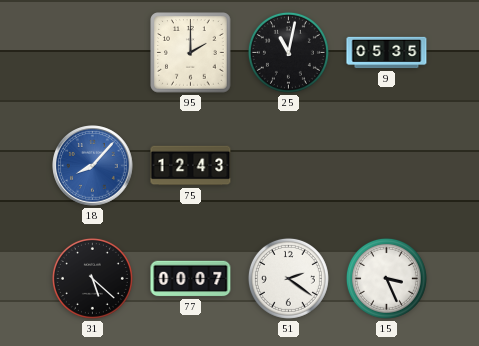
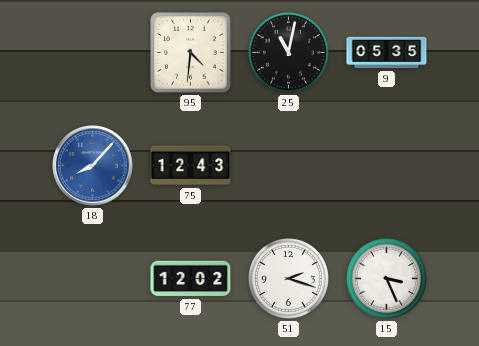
95: 2:00 -> 4:31
31: 5:22 -> none
77: 00:07 -> 12:02
51: 2:21 -> 2:18
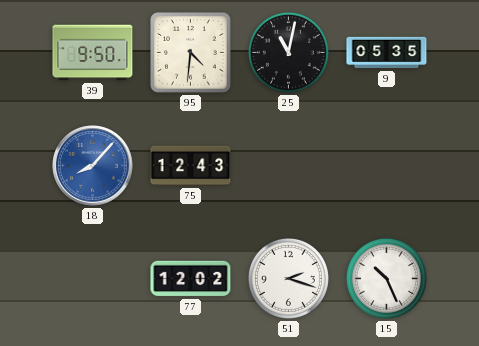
39: none -> 9:50
15: 3:26 -> 10:26
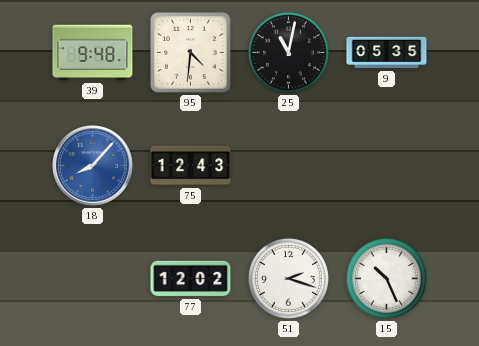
39: 9:50 -> 9:48
